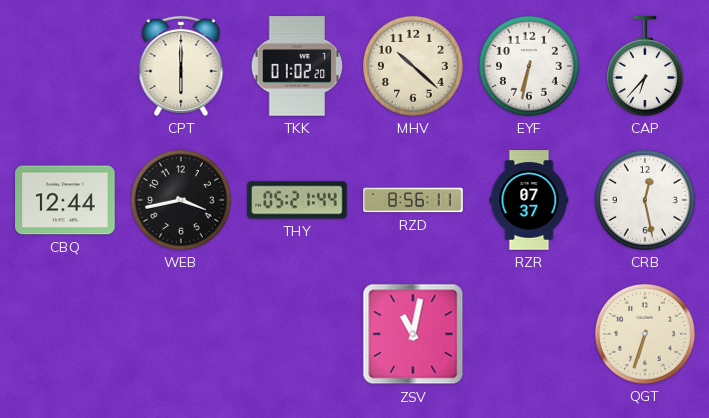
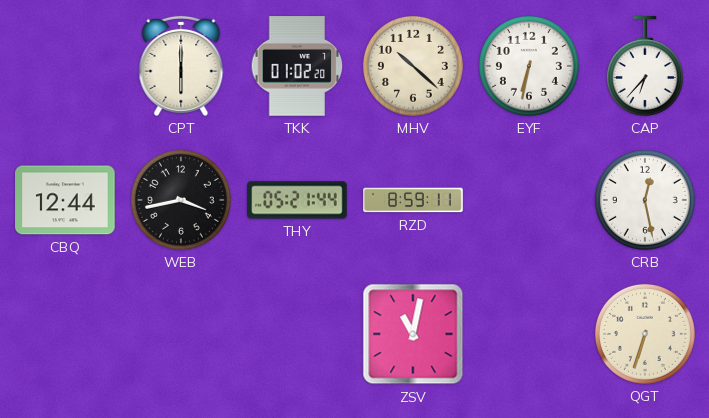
RZD: 8:56 -> 8:59
RZR: 07:37 -> none
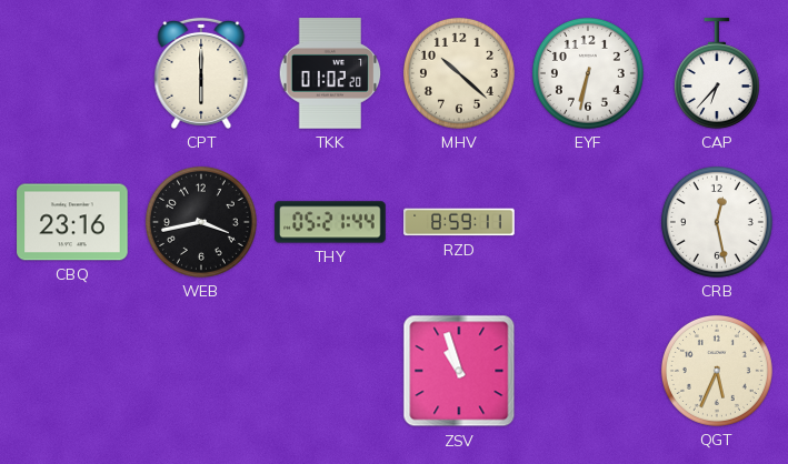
CBQ: 12:44 -> 23:16
ZSV: 11:02 -> 10:57
QGT: 6:33 -> 5:34
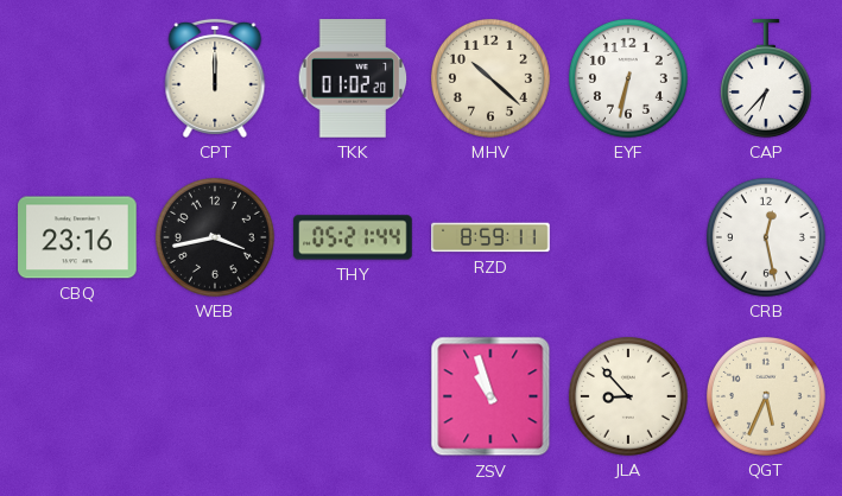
CPT: 6:00 -> 12:00
JLA: none -> 8:53
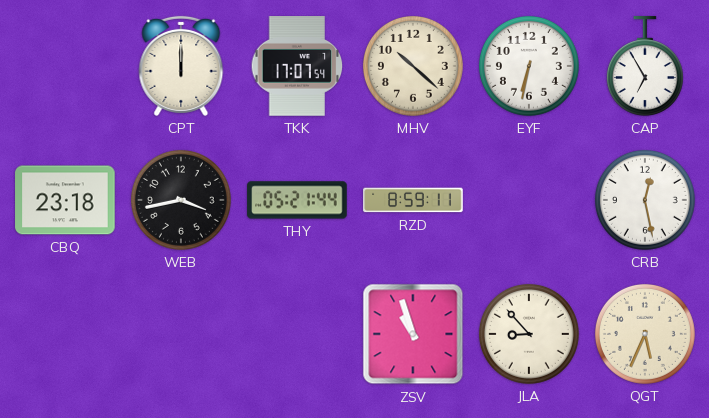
TKK: 01:02 -> 17:07
CAP: 6:37 -> 6:55
CBQ: 23:16 -> 23:18
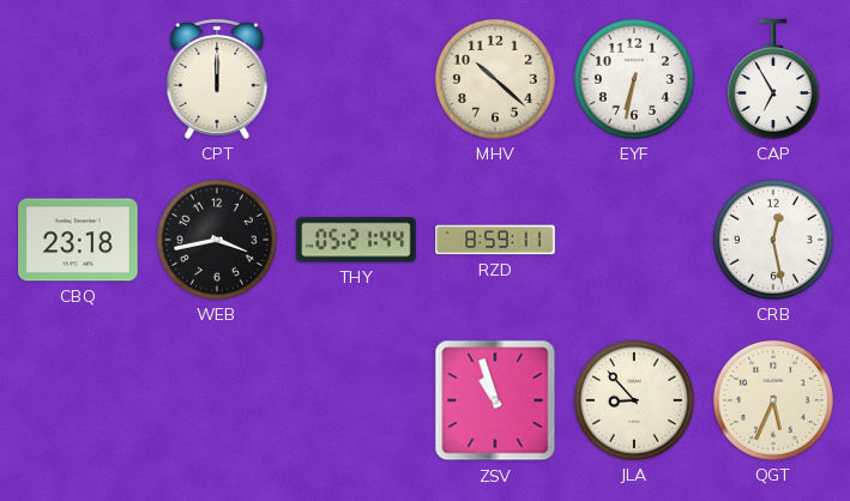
TKK: 17:07 -> none
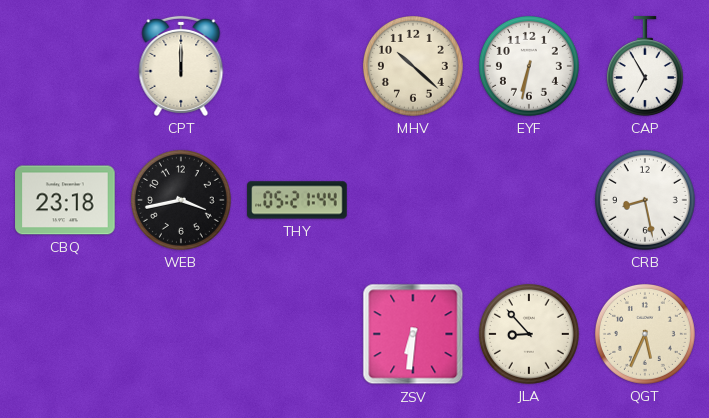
RZD: 8:59 -> none
CRB: 12:28 -> 8:28
ZSV: 10:57 -> 6:31
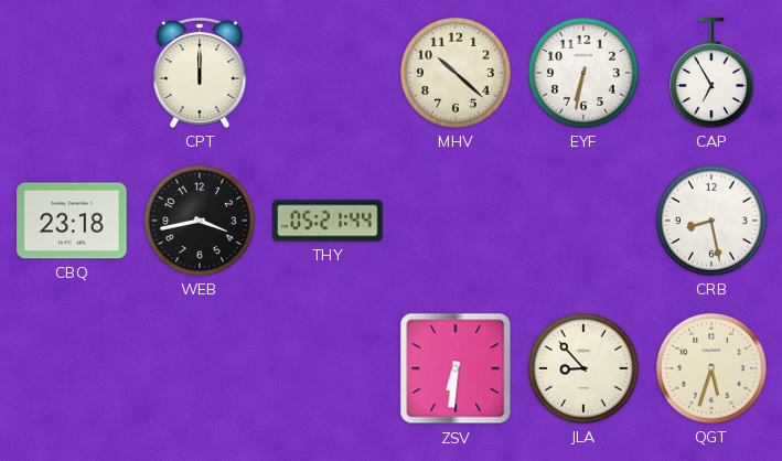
QGT: 5:34 -> 5:33
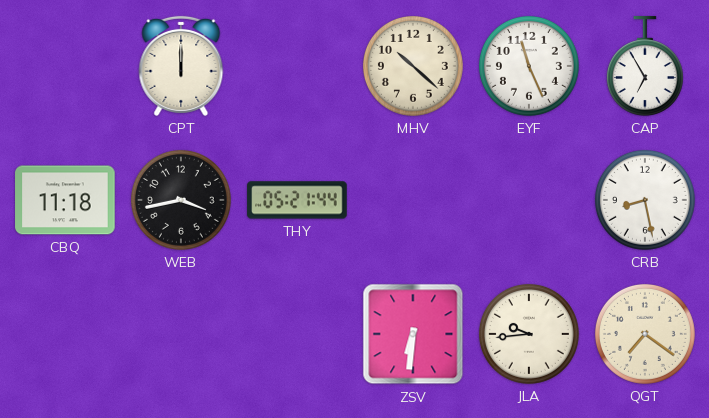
EYF: 6:32 -> 11:26
CBQ: 23:18 -> 11:18
JLA: 8:53 -> 9:44
QGT: 5:33 -> 7:21
